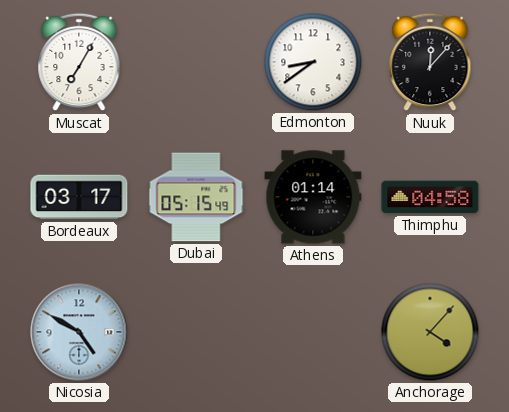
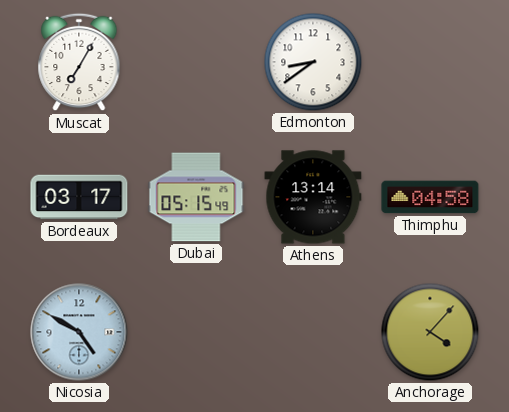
Nuuk: 12:07 -> none
Athens: 01:14 -> 13:14
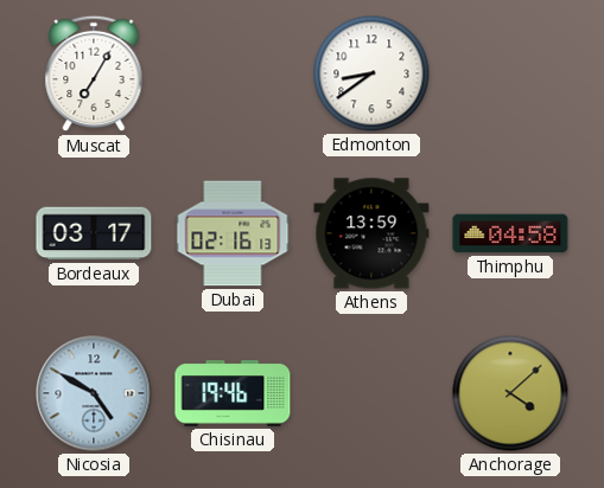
Dubai: 05:15 -> 02:16
Athens: 13:14 -> 13:59
Chisinau: none -> 19:46
Anchorage: 4:07 -> 4:08
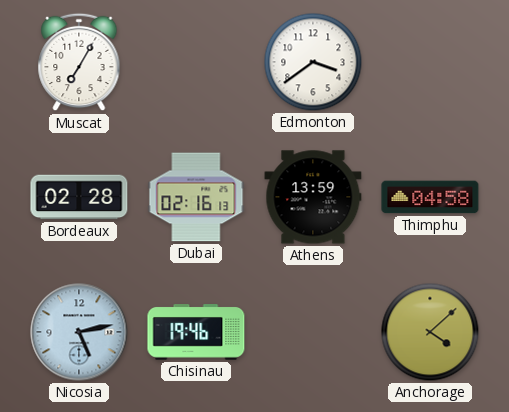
Edmonton: 8:39 -> 3:39
Bordeaux: 03:17 -> 02:28
Nicosia: 4:50 -> 5:13
